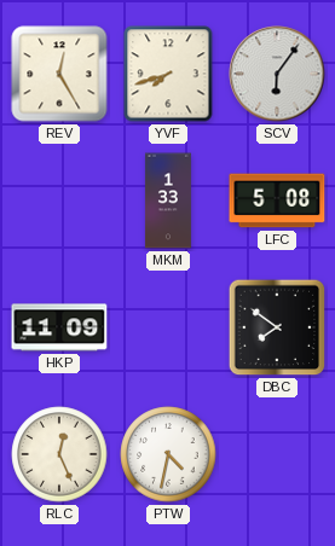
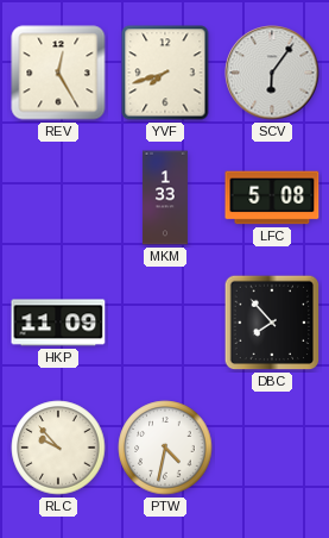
DBC: 7:51 -> 7:53
RLC: 12:26 -> 9:53
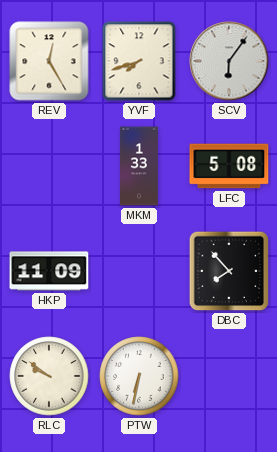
RLC: 9:53 -> 9:51
PTW: 4:32 -> 6:32
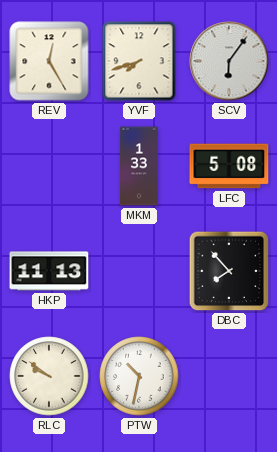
HKP: 11:09 -> 11:13
PTW: 6:32 -> 10:32
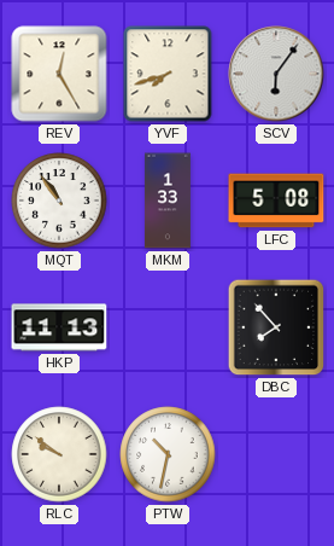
MQT: none -> 10:54
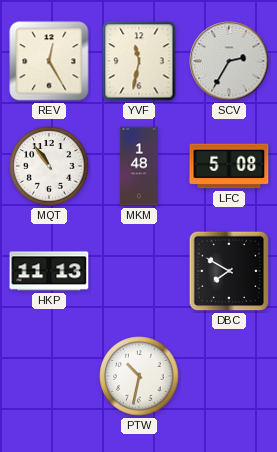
YVF: 7:42 -> 11:32
SCV: 6:06 -> 2:35
MKM: 1:33 -> 1:48
DBC: 7:53 -> 7:50
RLC: 9:51 -> none
